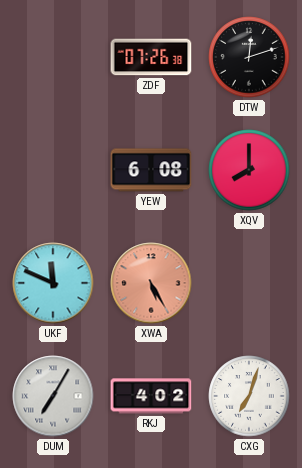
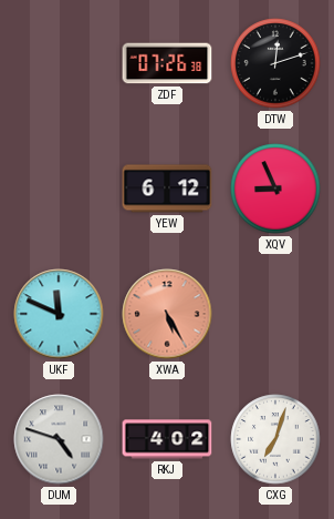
YEW: 6:08 -> 6:12
XQV: 8:00 -> 8:56
DUM: 7:05 -> 4:48
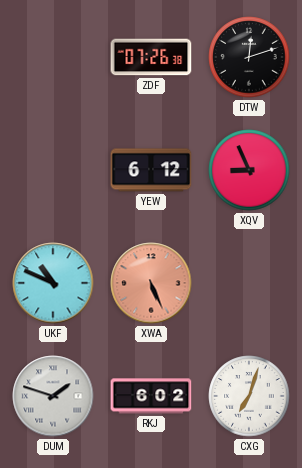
UKF: 11:49 -> 10:49
XWA: 5:25 -> 5:26
DUM: 4:48 -> 1:48
RKJ: 4:02 -> 6:02
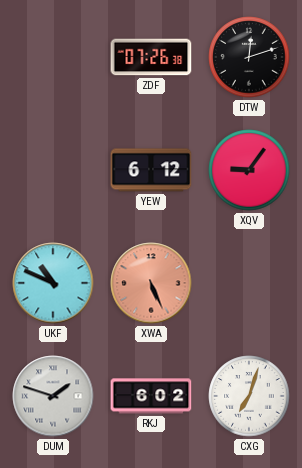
XQV: 8:56 -> 9:06
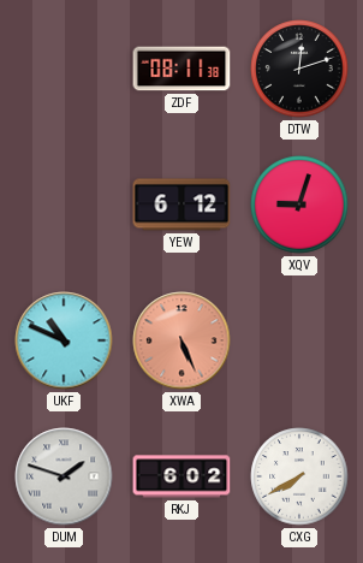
ZDF: 07:26 -> 08:11
XQV: 9:06 -> 9:03
CXG: 7:03 -> 7:40
